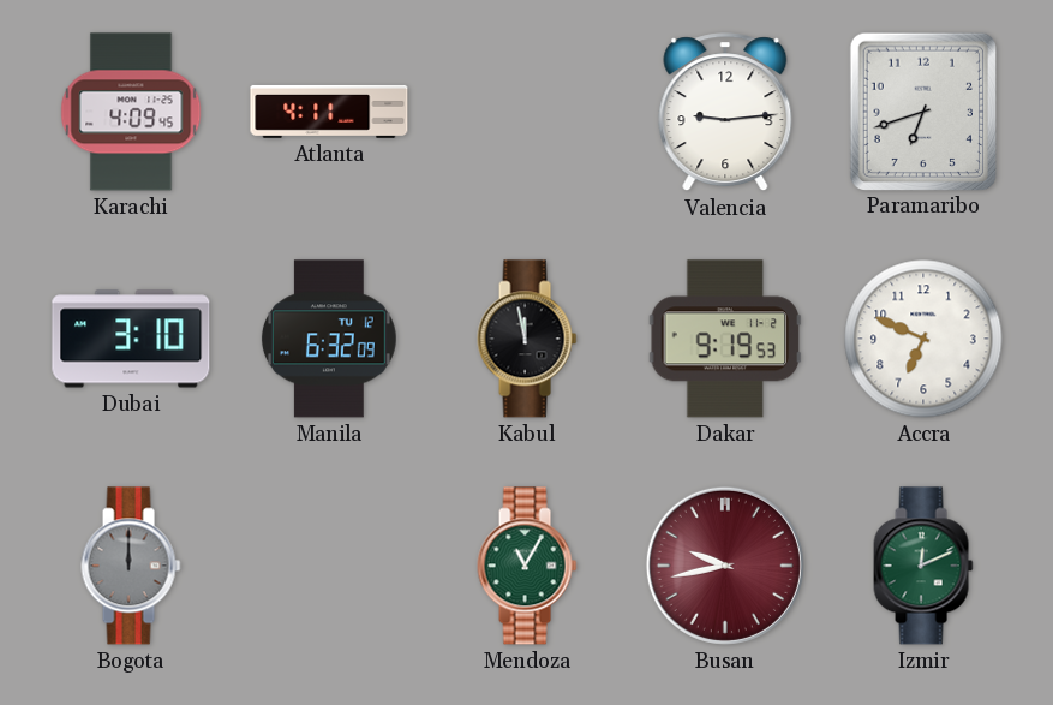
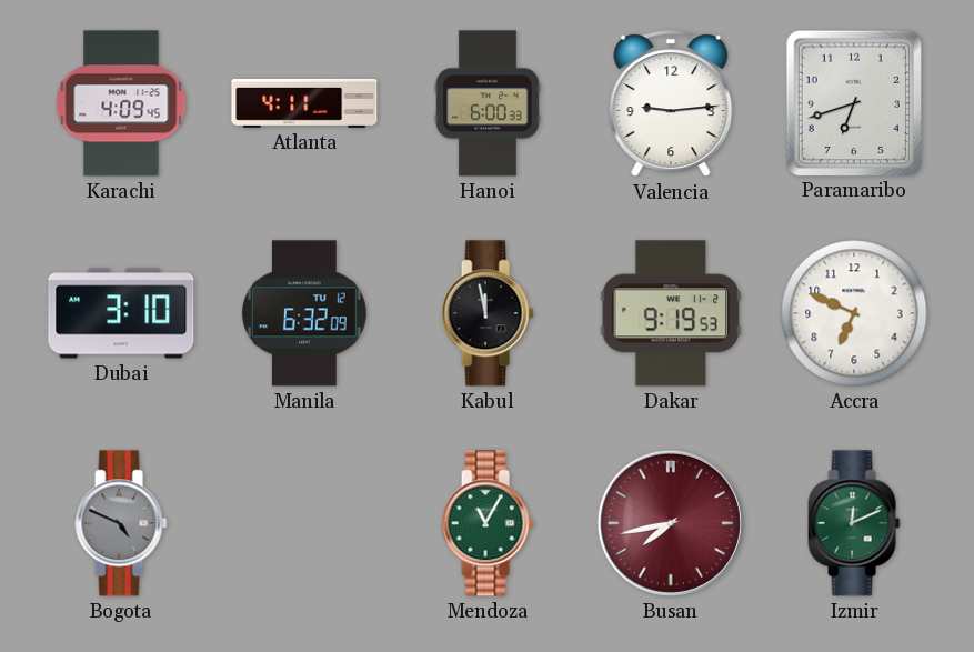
Hanoi: none -> 6:00
Bogota: 12:00 -> 4:49
Busan: 9:43 -> 7:43
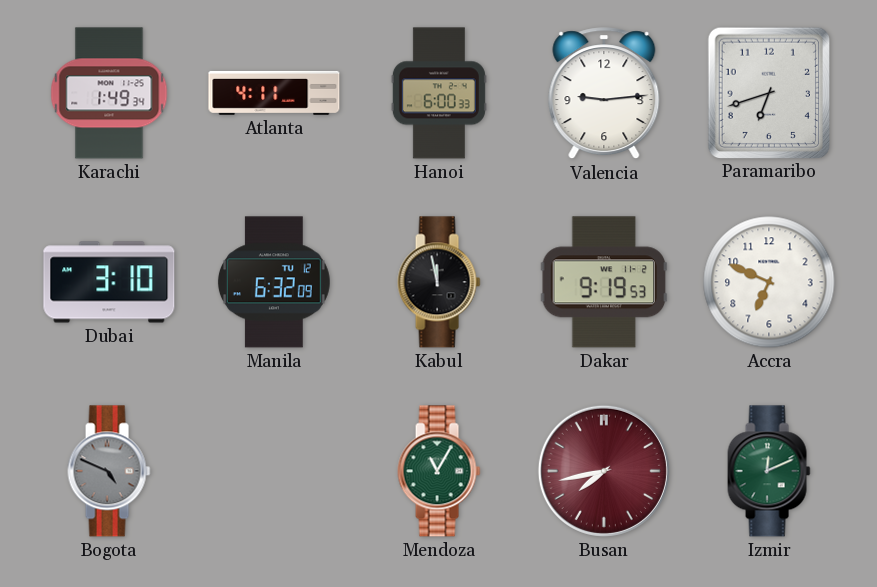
Karachi: 4:09 -> 1:49
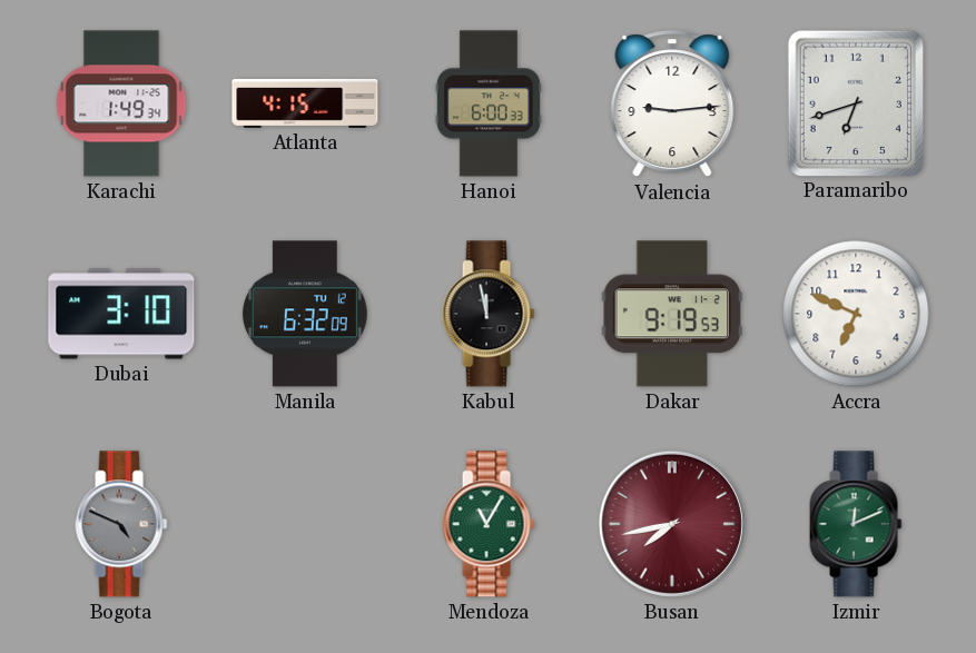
Atlanta: 4:11 -> 4:15
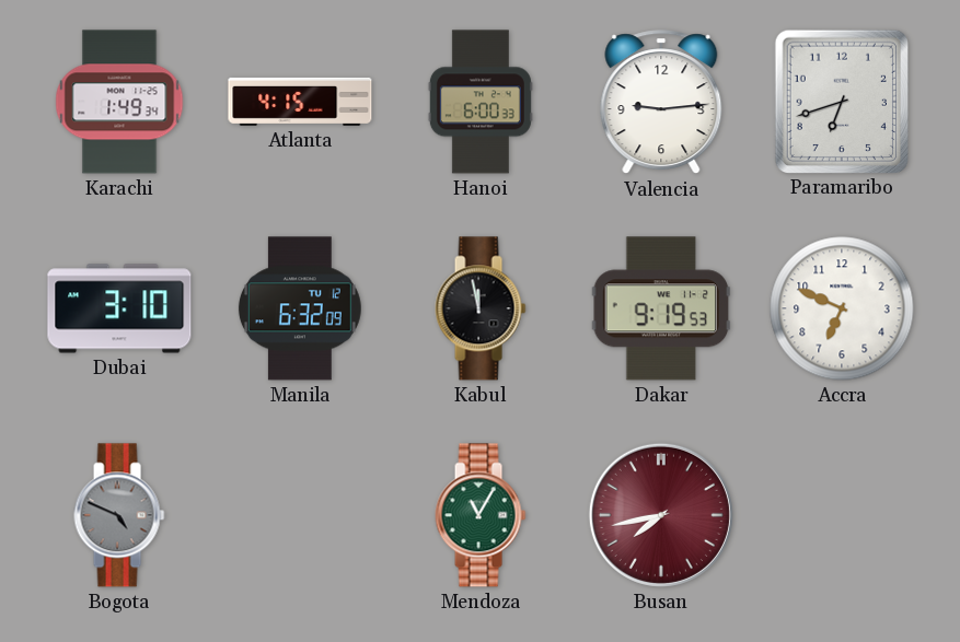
Izmir: 12:11 -> none
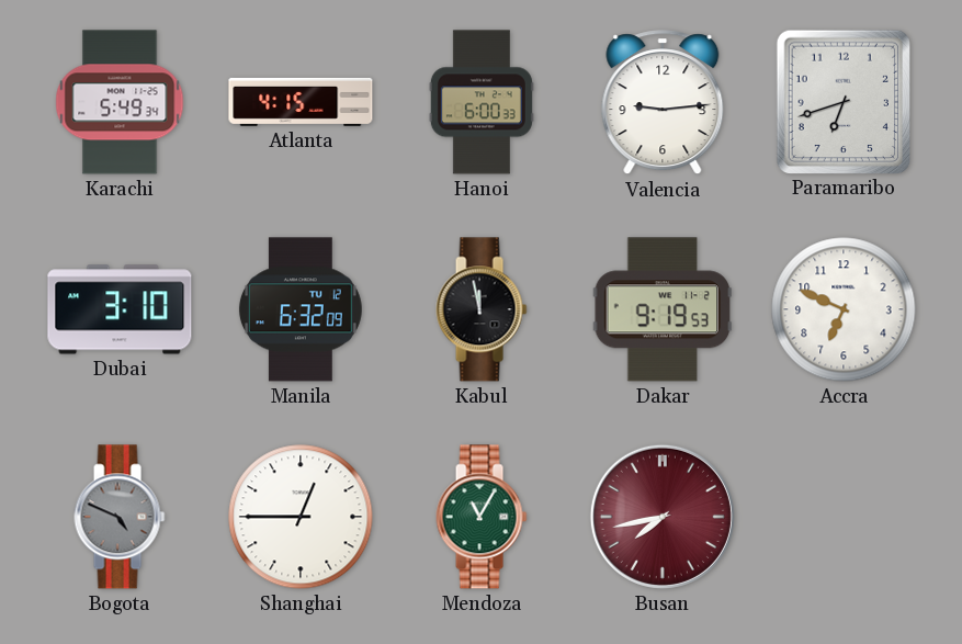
Karachi: 1:49 -> 5:49
Shanghai: none -> 12:45
